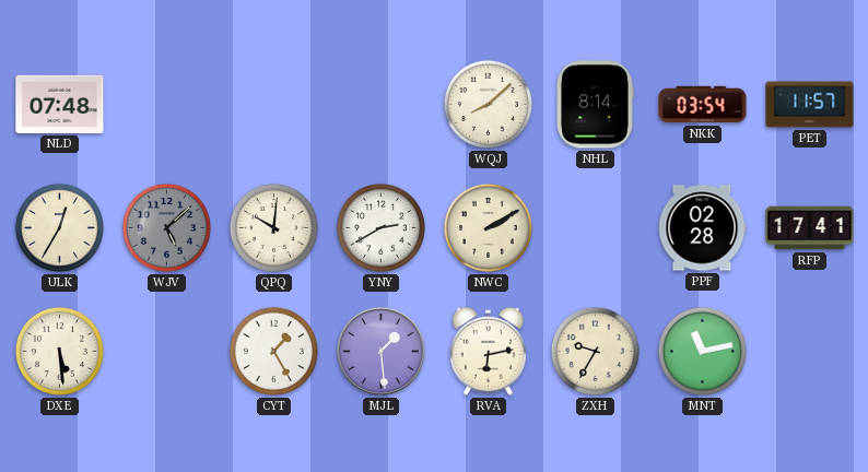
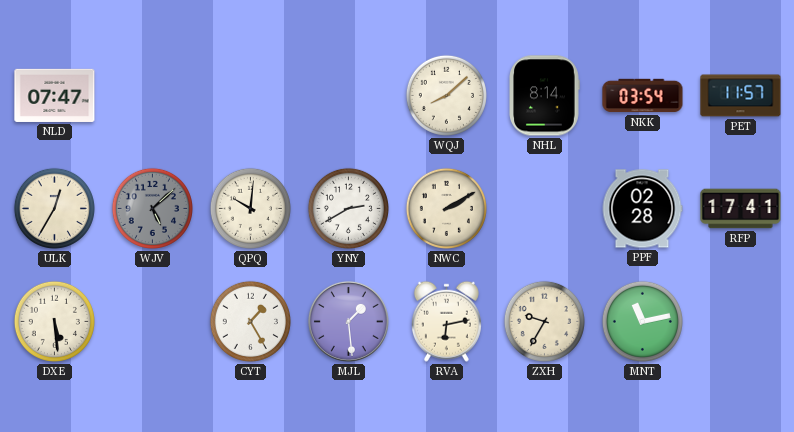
NLD: 07:48 -> 07:47
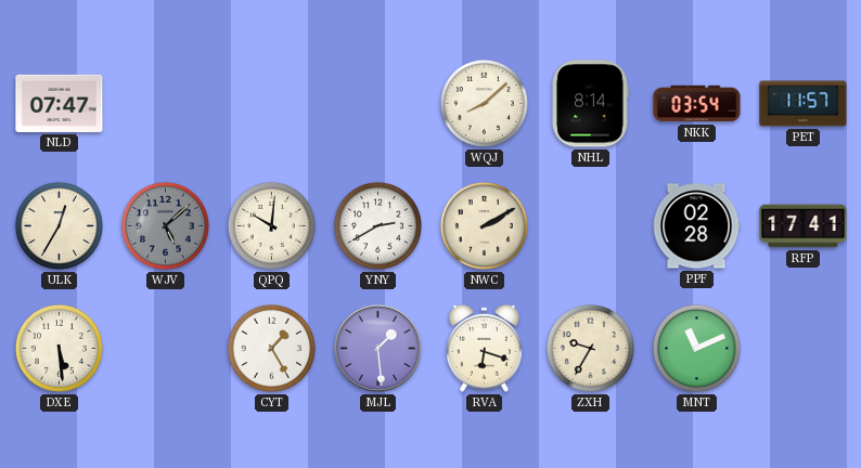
RVA: 6:13 -> 6:18
MNT: 11:13 -> 11:11
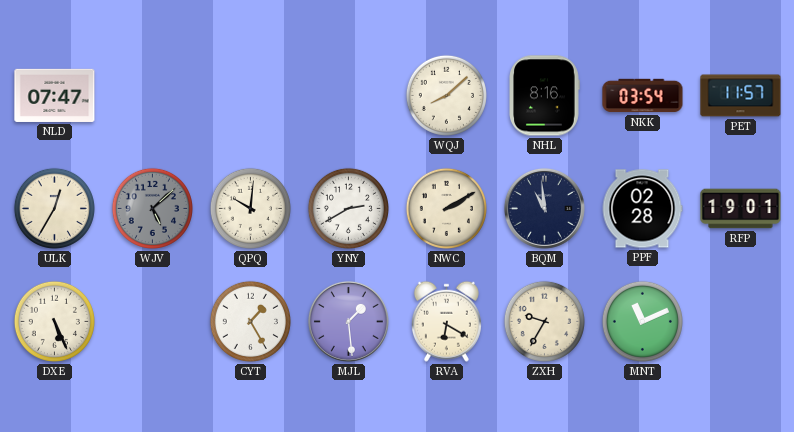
NHL: 8:14 -> 8:16
BQM: none -> 10:59
RFP: 17:41 -> 19:01
DXE: 5:29 -> 5:26
RVA: 6:18 -> 6:20
